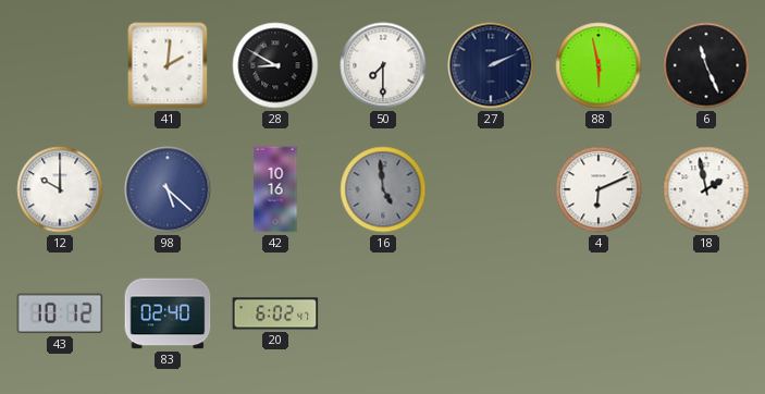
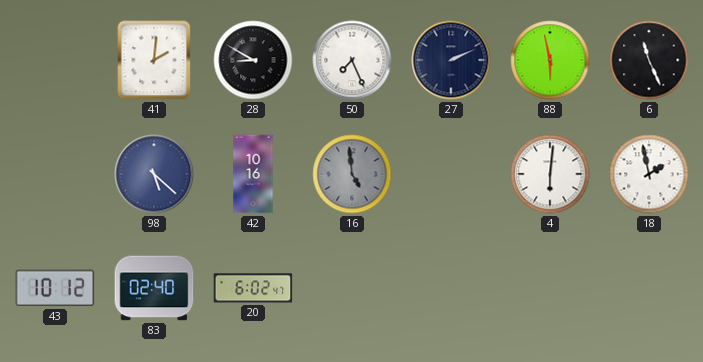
50: 7:30 -> 7:26
12: 10:00 -> none
4: 6:11 -> 6:01
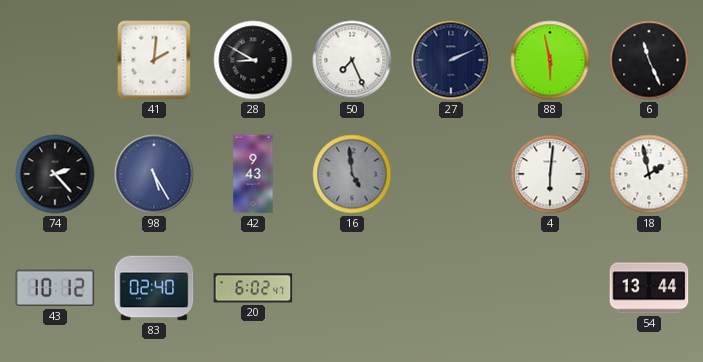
74: none -> 2:23
98: 5:22 -> 5:25
42: 10:16 -> 9:43
54: none -> 13:44
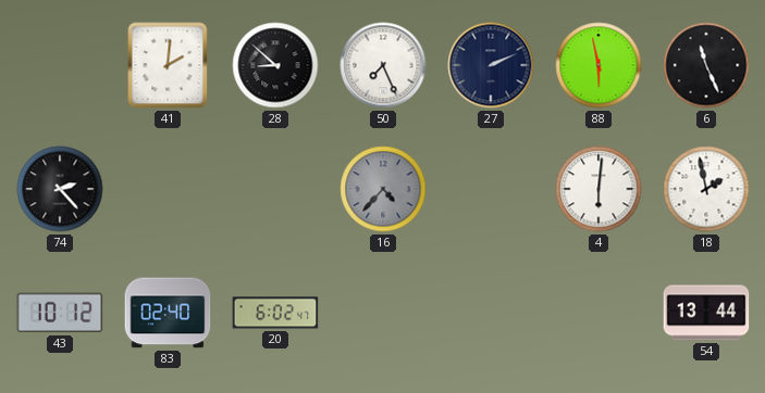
28: 8:50 -> 8:52
98: 5:25 -> none
42: 9:43 -> none
16: 4:59 -> 4:37
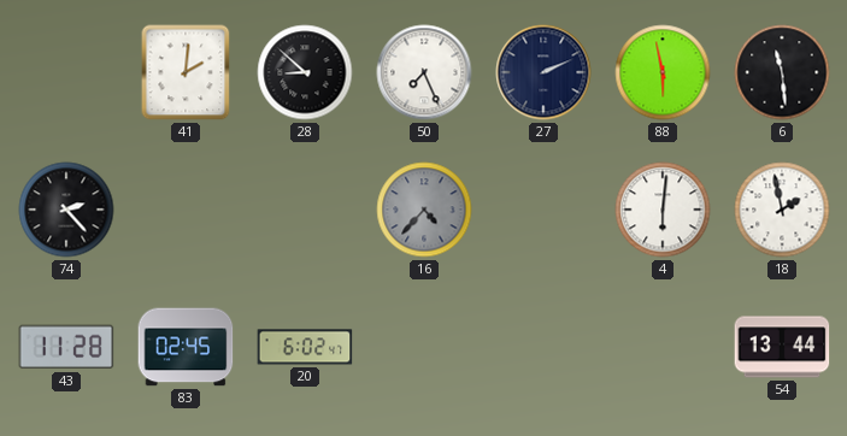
6: 11:26 -> 11:29
43: 10:12 -> 11:28
83: 02:40 -> 02:45
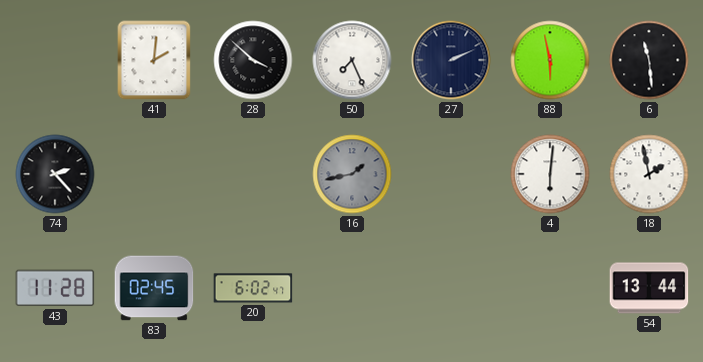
28: 8:52 -> 3:52
16: 4:37 -> 1:43
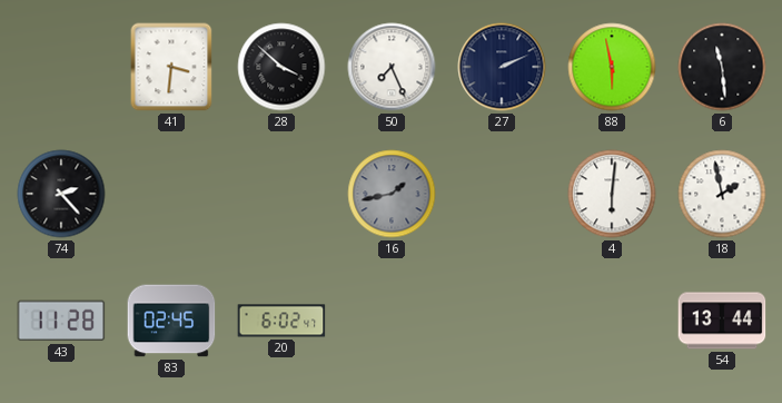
41: 2:01 -> 3:31
